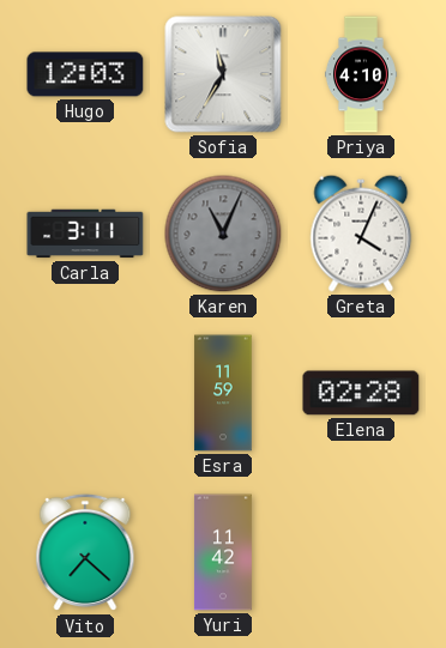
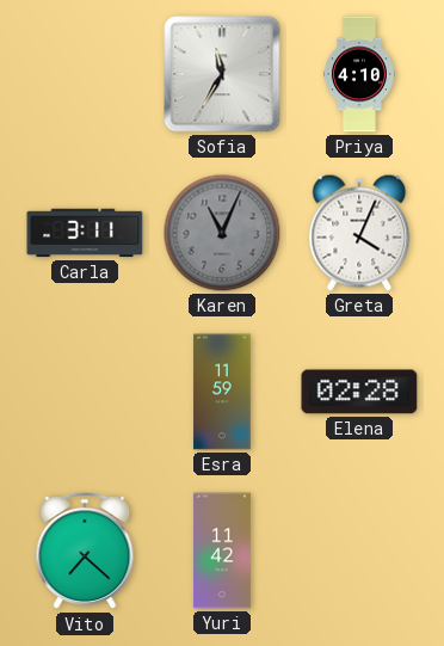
Hugo: 12:03 -> none
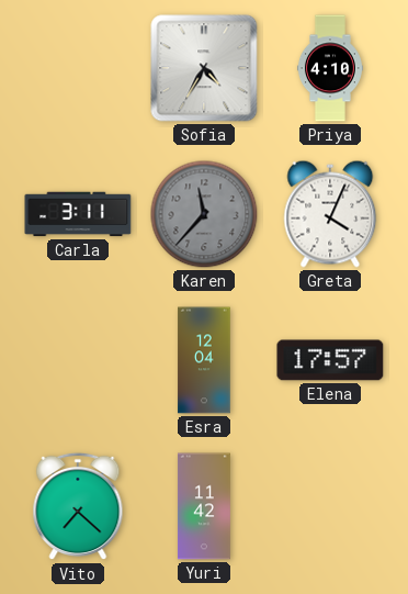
Sofia: 11:35 -> 4:35
Karen: 11:04 -> 11:37
Esra: 11:59 -> 12:04
Elena: 02:28 -> 17:57
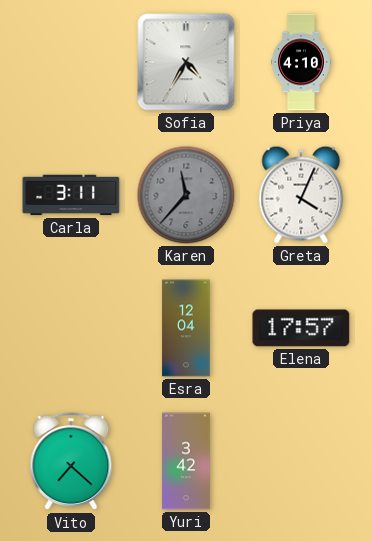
Yuri: 11:42 -> 3:42
